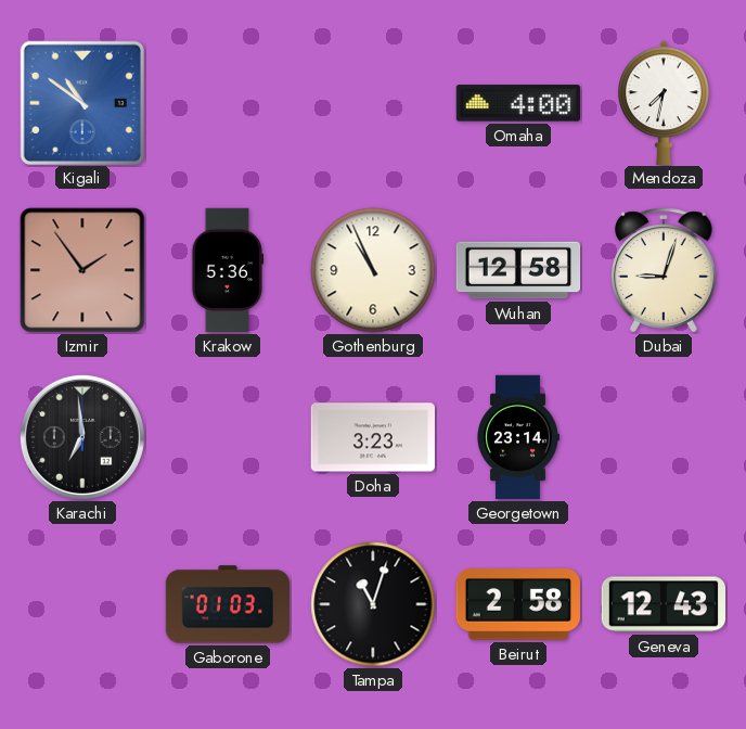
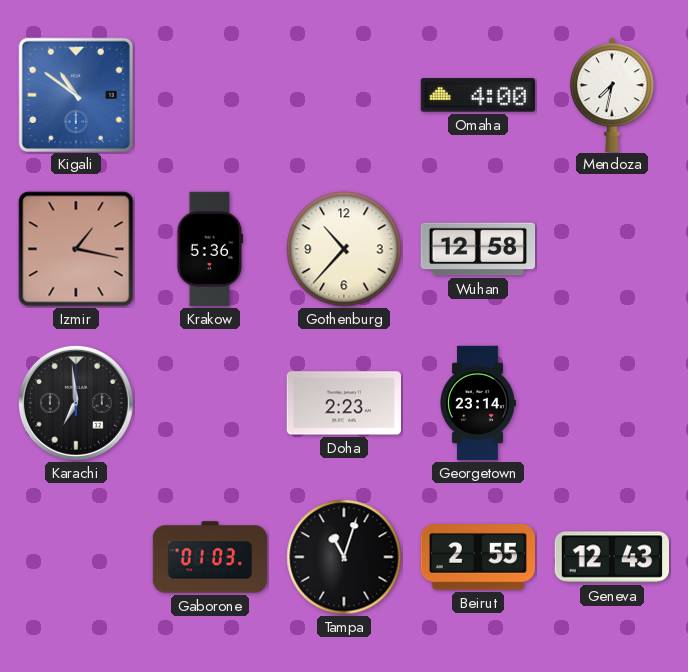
Izmir: 1:54 -> 1:17
Gothenburg: 10:56 -> 10:37
Dubai: 9:03 -> none
Doha: 3:23 -> 2:23
Beirut: 2:58 -> 2:55
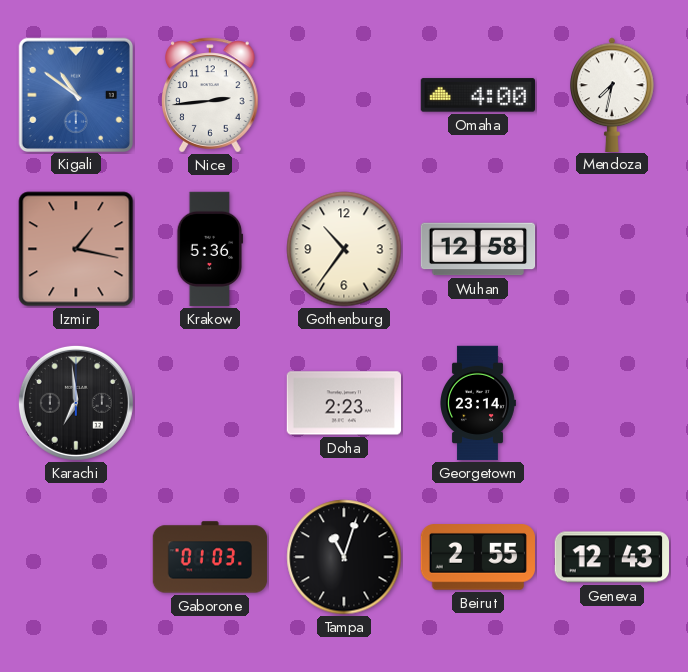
Nice: none -> 2:44
Gothenburg: 10:37 -> 10:36
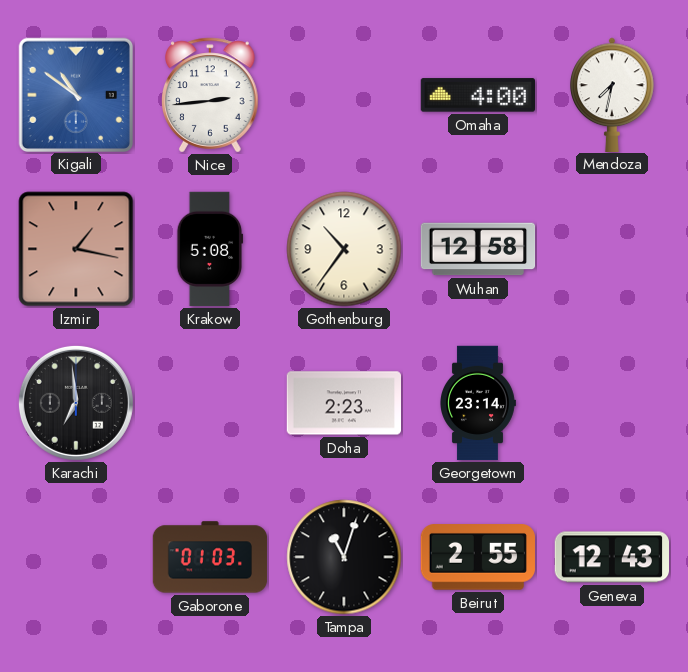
Krakow: 5:36 -> 5:08
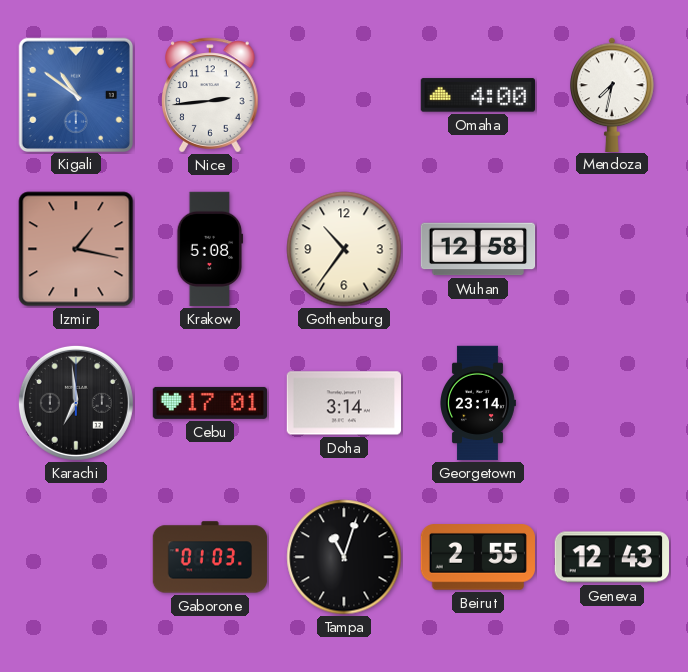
Cebu: none -> 17:01
Doha: 2:23 -> 3:14
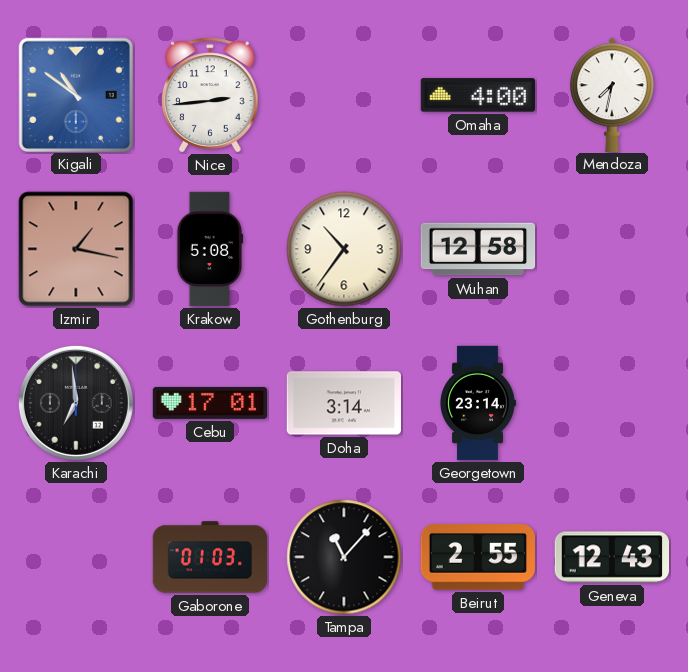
Tampa: 11:03 -> 11:07
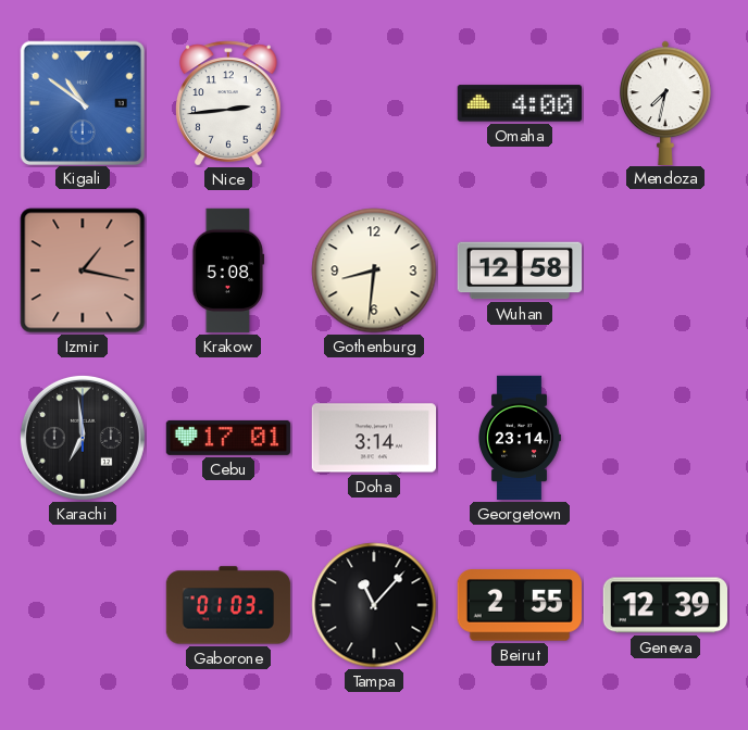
Gothenburg: 10:36 -> 8:31
Geneva: 12:43 -> 12:39
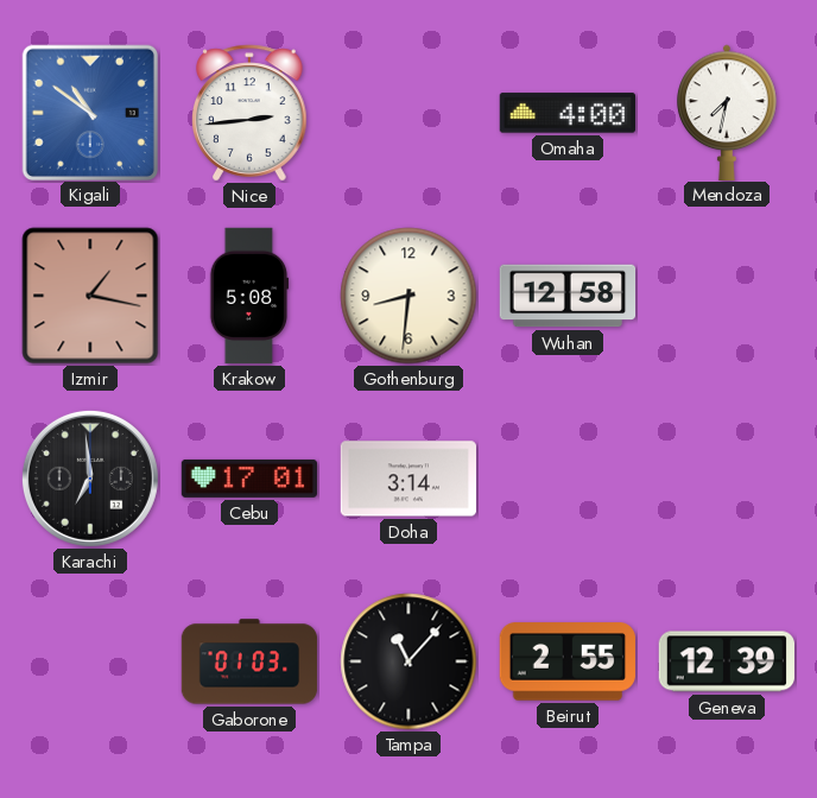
Georgetown: 23:14 -> none
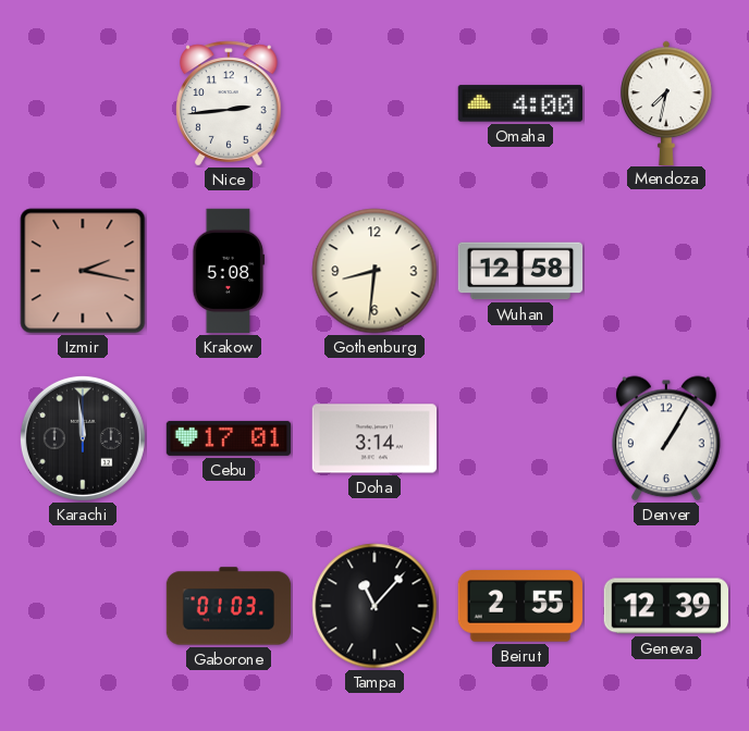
Kigali: 10:51 -> none
Izmir: 1:17 -> 2:17
Karachi: 6:59 -> 11:59
Denver: none -> 1:05
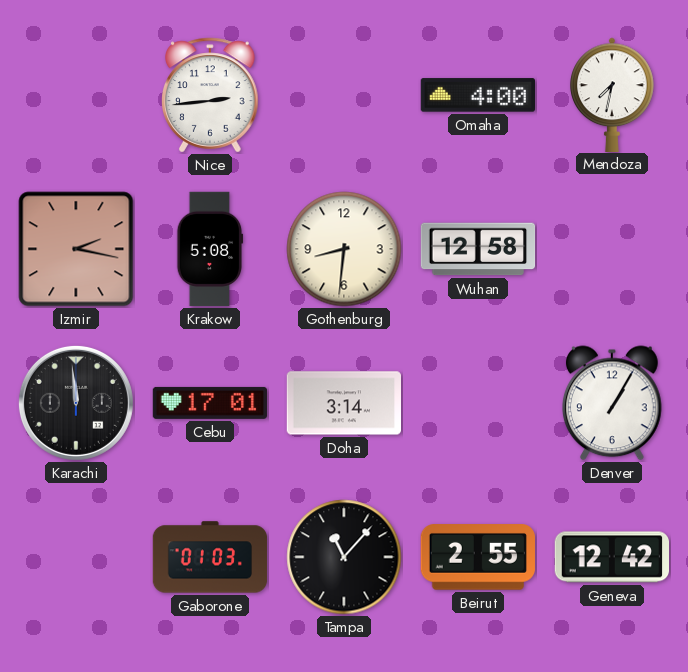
Geneva: 12:39 -> 12:42
